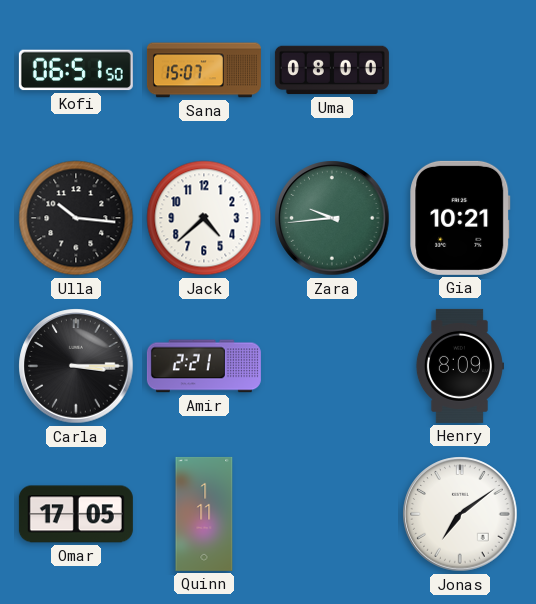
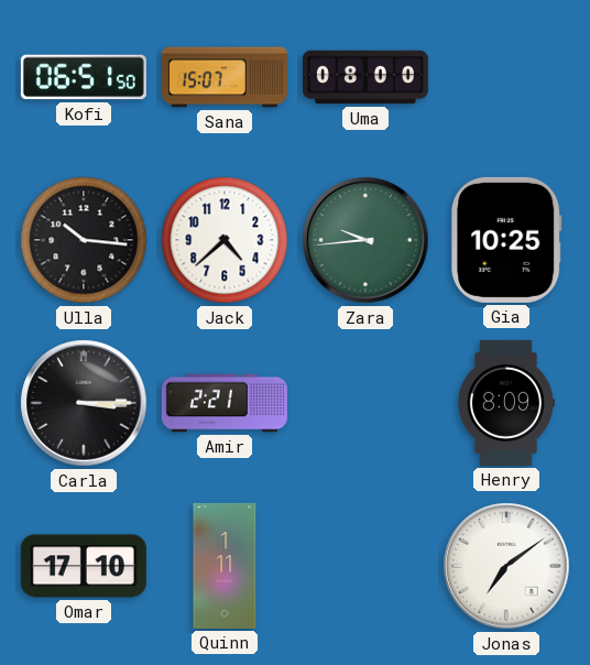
Gia: 10:21 -> 10:25
Omar: 17:05 -> 17:10
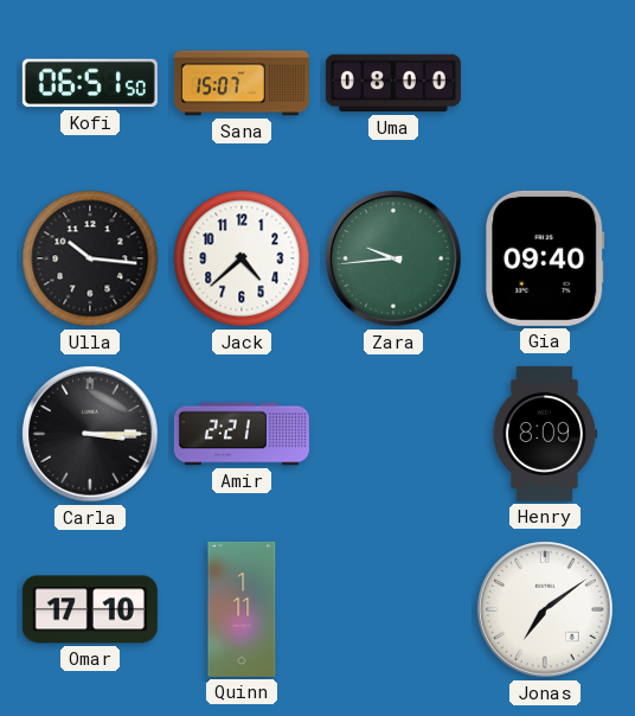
Gia: 10:25 -> 09:40
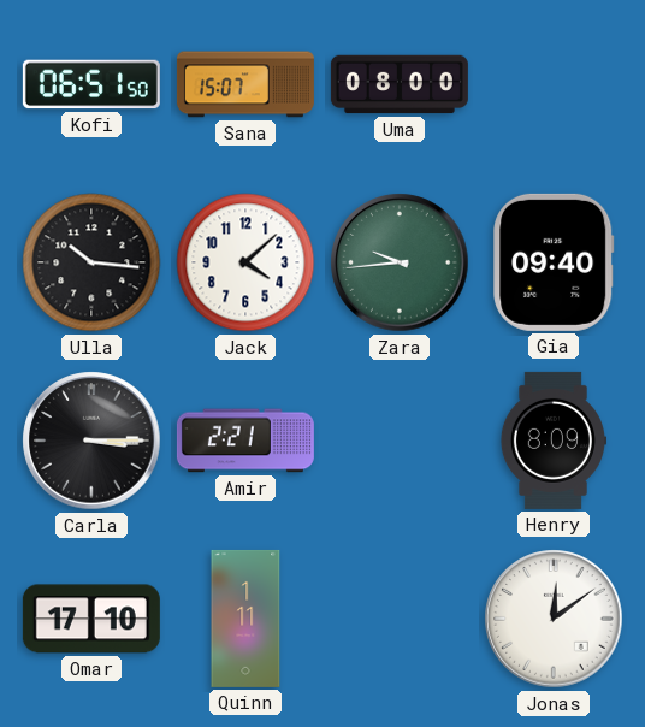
Jack: 4:38 -> 4:08
Jonas: 7:09 -> 12:09
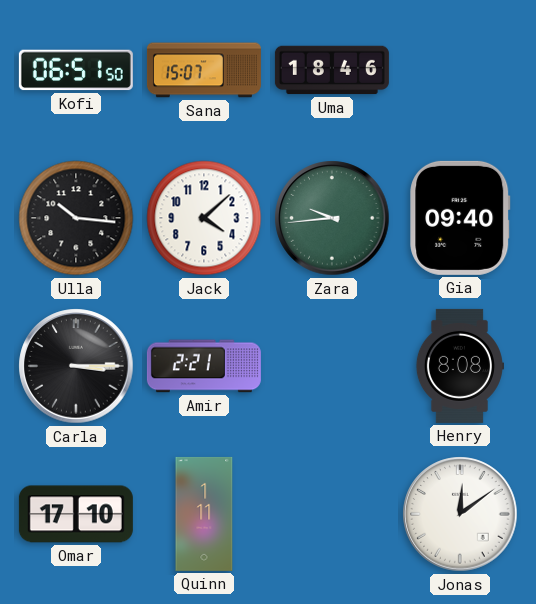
Uma: 08:00 -> 18:46
Henry: 8:09 -> 8:08
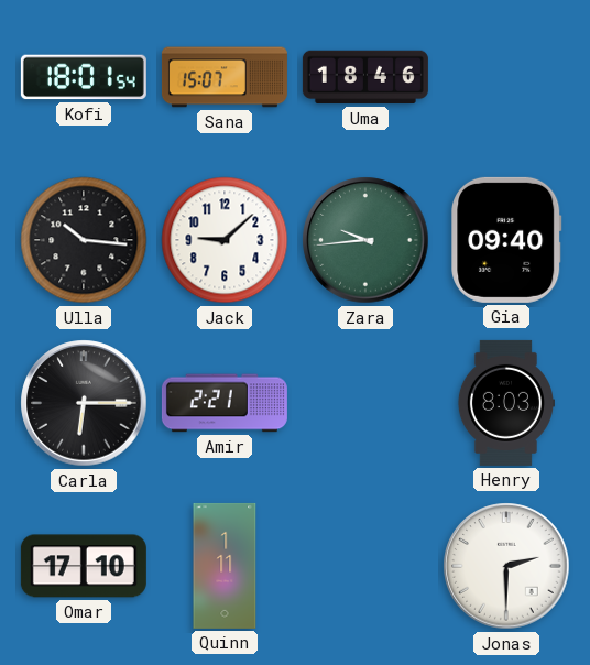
Kofi: 06:51 -> 18:01
Jack: 4:08 -> 9:08
Carla: 3:15 -> 6:15
Henry: 8:08 -> 8:03
Jonas: 12:09 -> 2:30
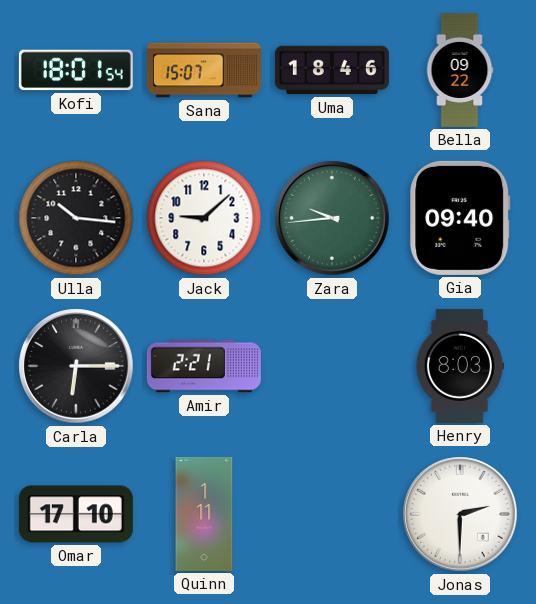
Bella: none -> 09:22
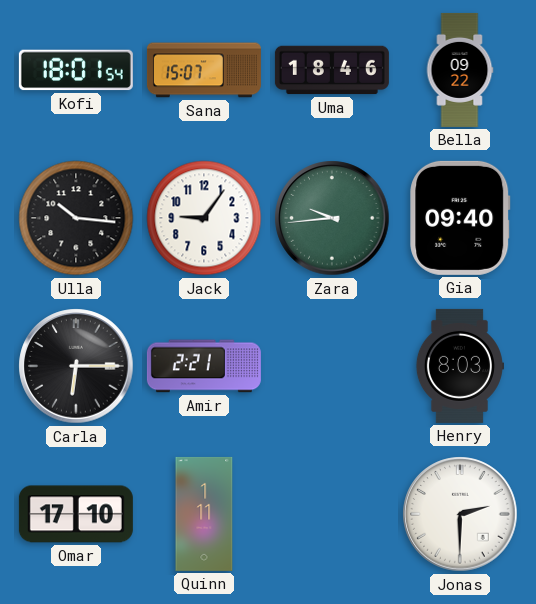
Jack: 9:08 -> 9:06
